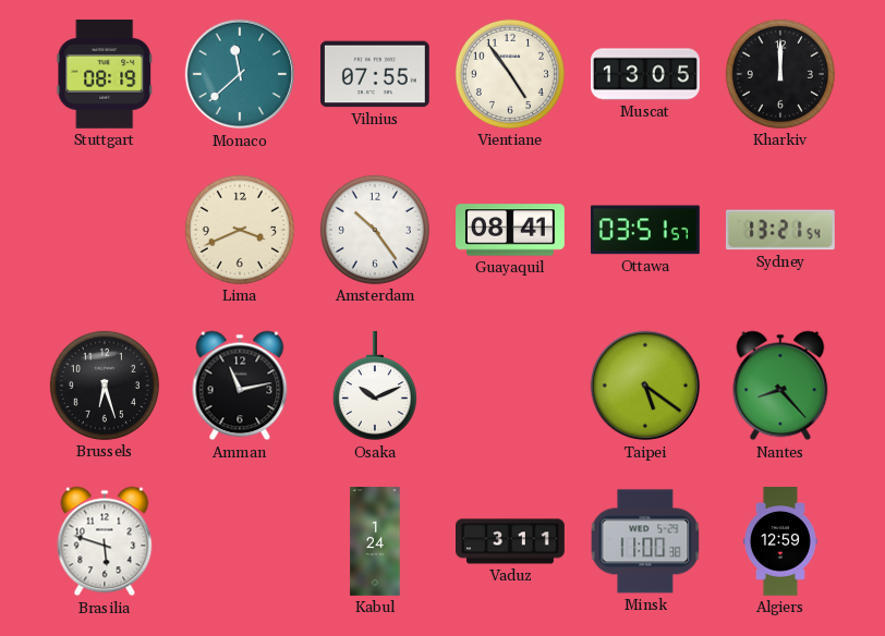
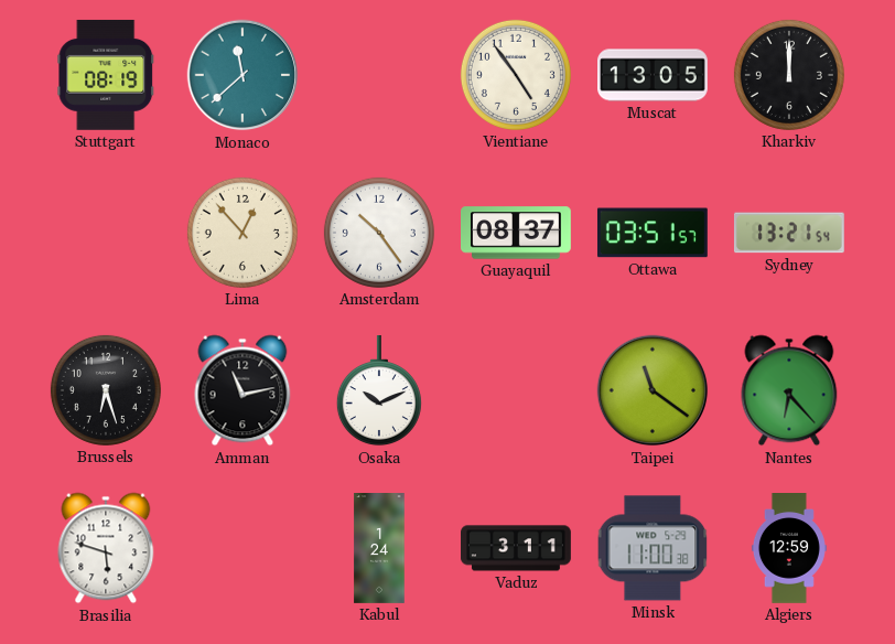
Vilnius: 07:55 -> none
Lima: 3:41 -> 12:53
Guayaquil: 08:41 -> 08:37
Taipei: 5:21 -> 11:21
Nantes: 8:23 -> 6:23
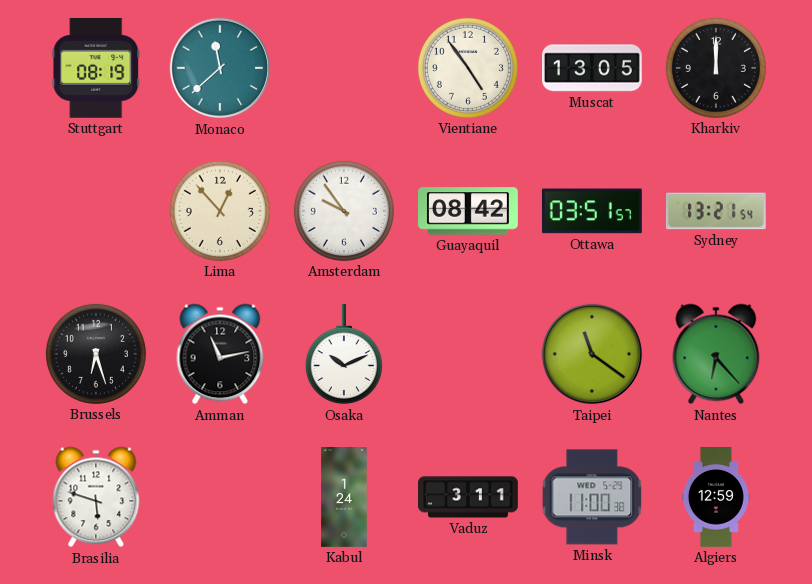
Amsterdam: 10:24 -> 9:54
Guayaquil: 08:37 -> 08:42
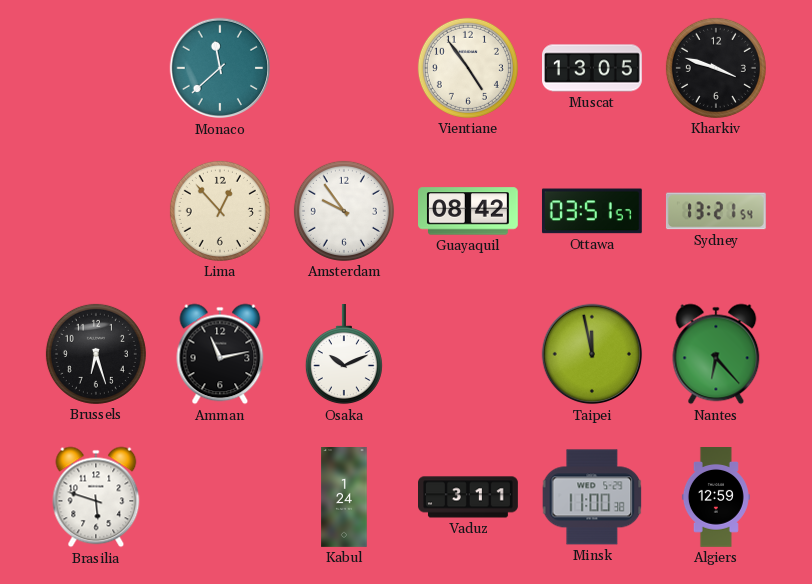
Stuttgart: 08:19 -> none
Kharkiv: 12:00 -> 3:48
Taipei: 11:21 -> 11:58
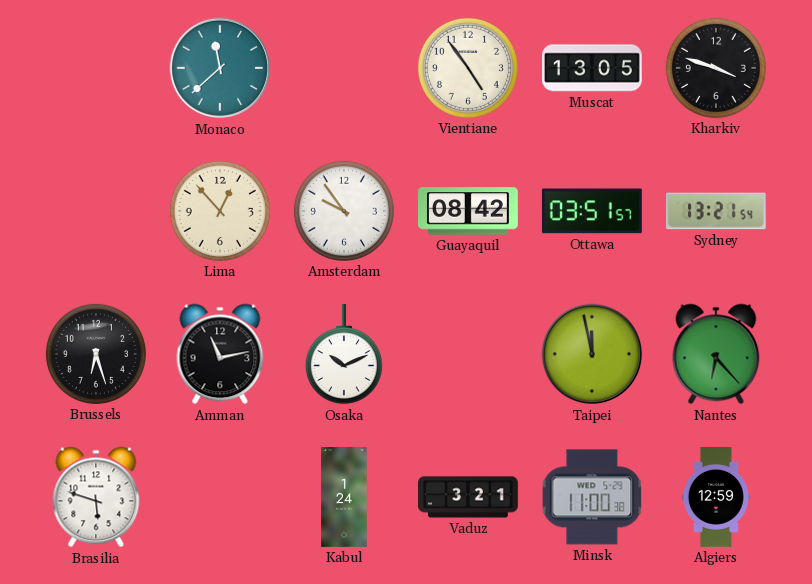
Vaduz: 3:11 -> 3:21
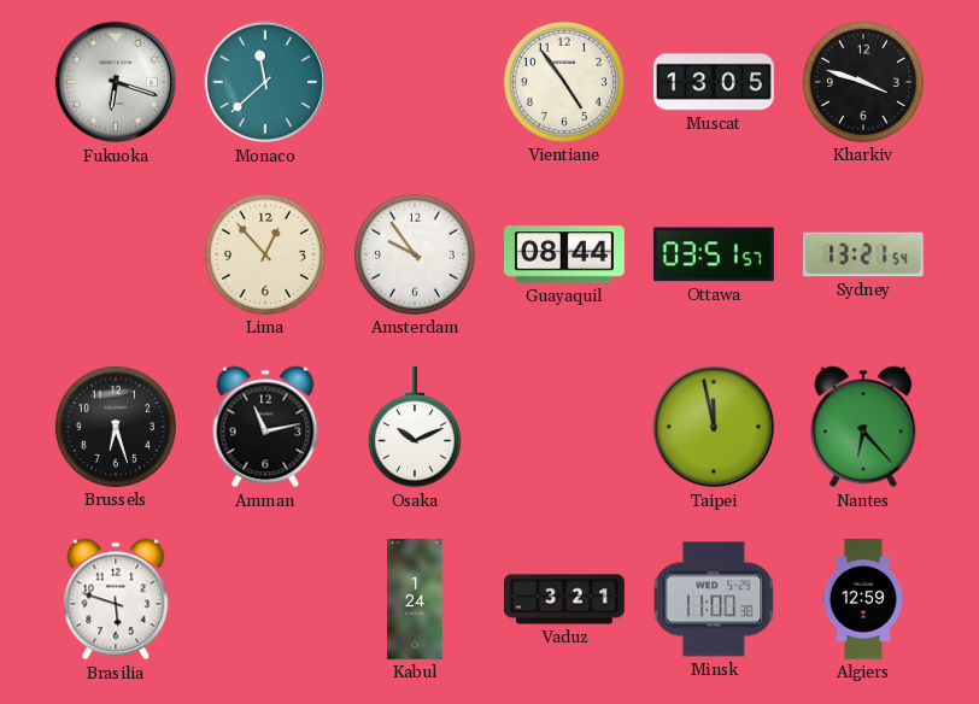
Fukuoka: none -> 6:18
Guayaquil: 08:42 -> 08:44
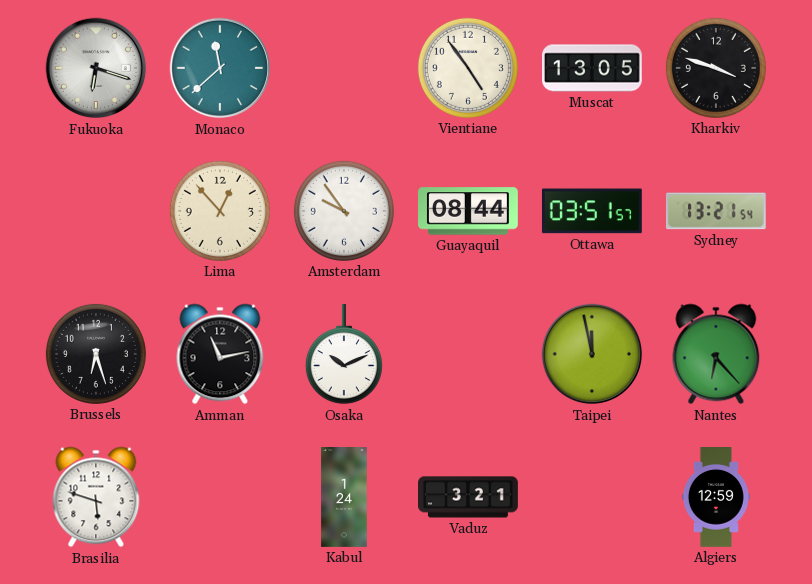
Minsk: 11:00 -> none
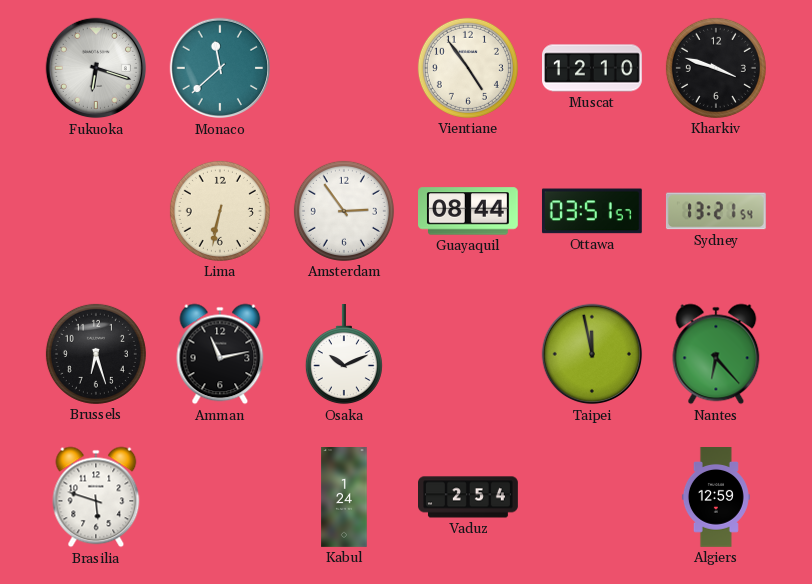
Muscat: 13:05 -> 12:10
Lima: 12:53 -> 6:32
Amsterdam: 9:54 -> 2:54
Vaduz: 3:21 -> 2:54
